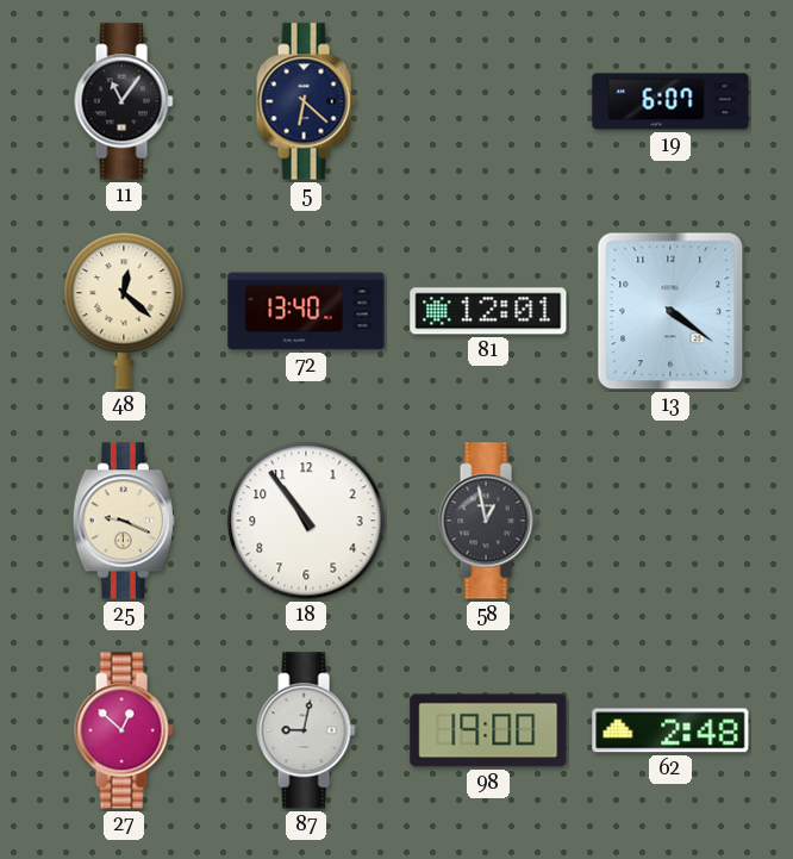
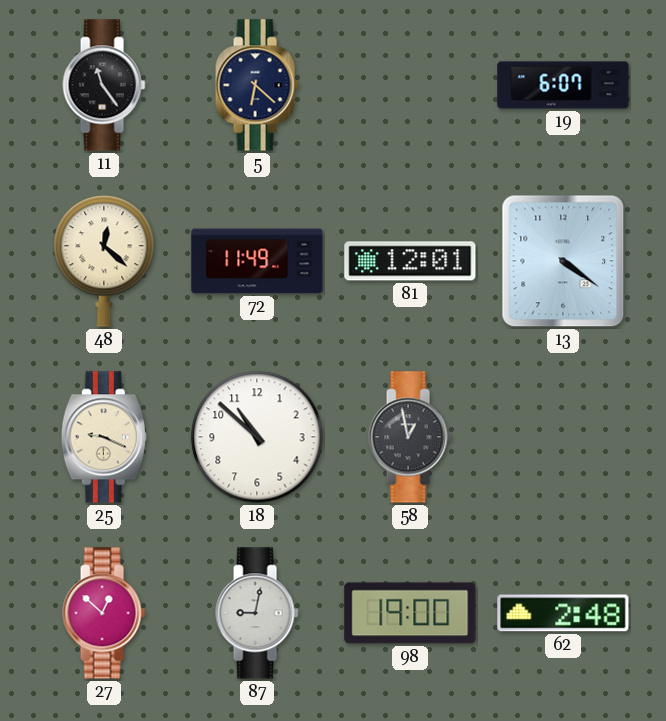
11: 11:06 -> 11:24
72: 13:40 -> 11:49
18: 10:54 -> 10:52
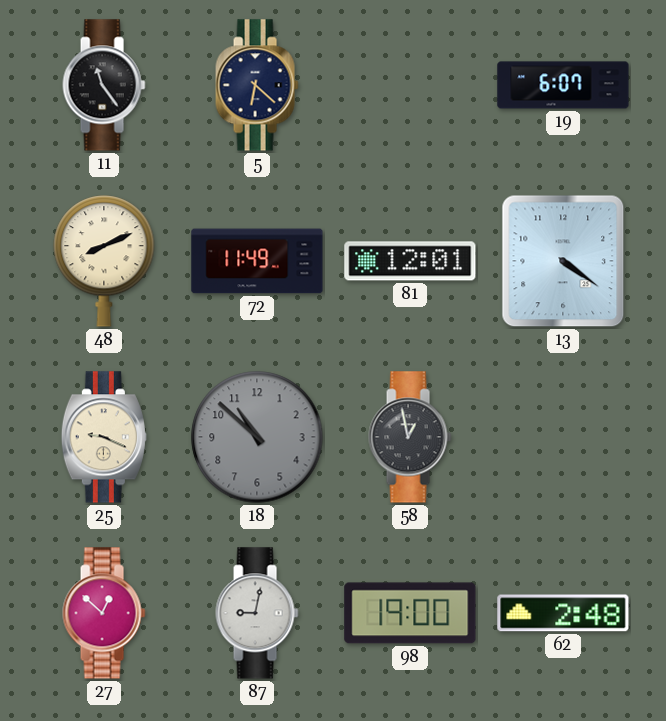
48: 12:22 -> 8:11
18 dial: white -> grey
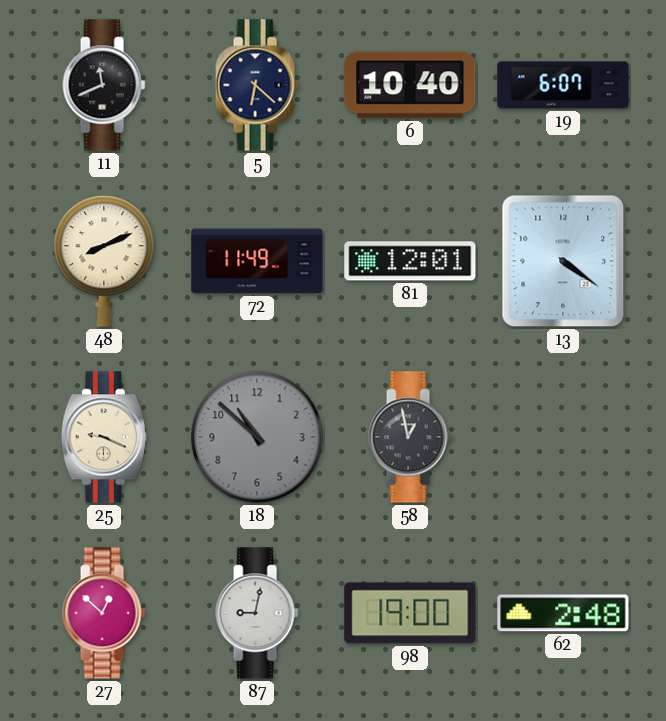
11: 11:24 -> 11:41
6: none -> 10:40
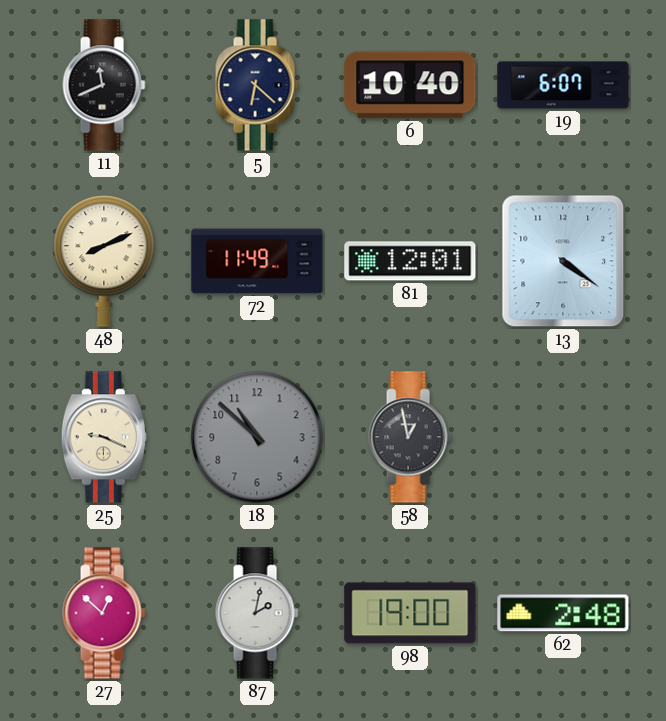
87: 9:02 -> 2:02
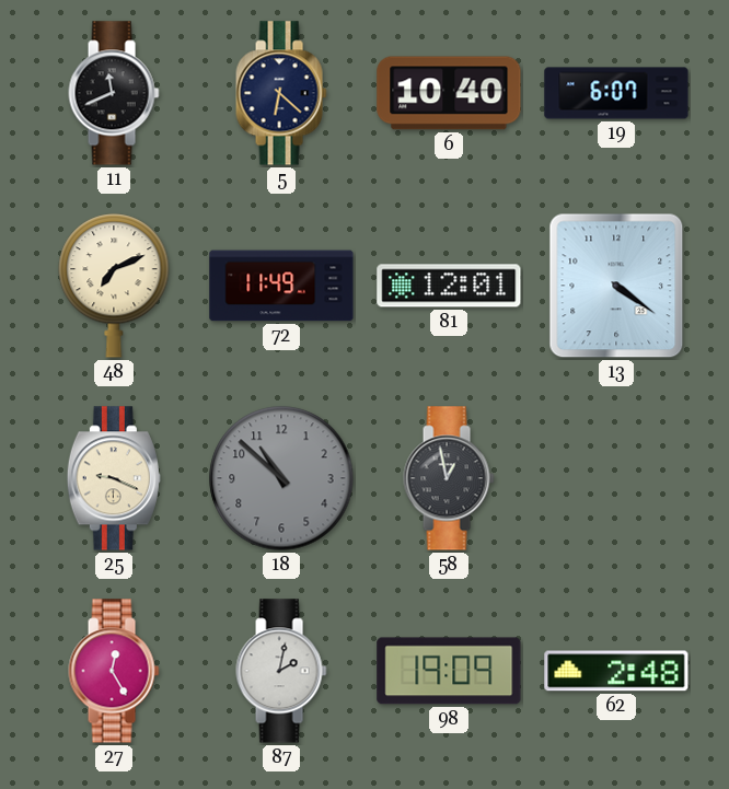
48: 8:11 -> 7:11
27: 12:52 -> 12:25
98: 19:00 -> 19:09
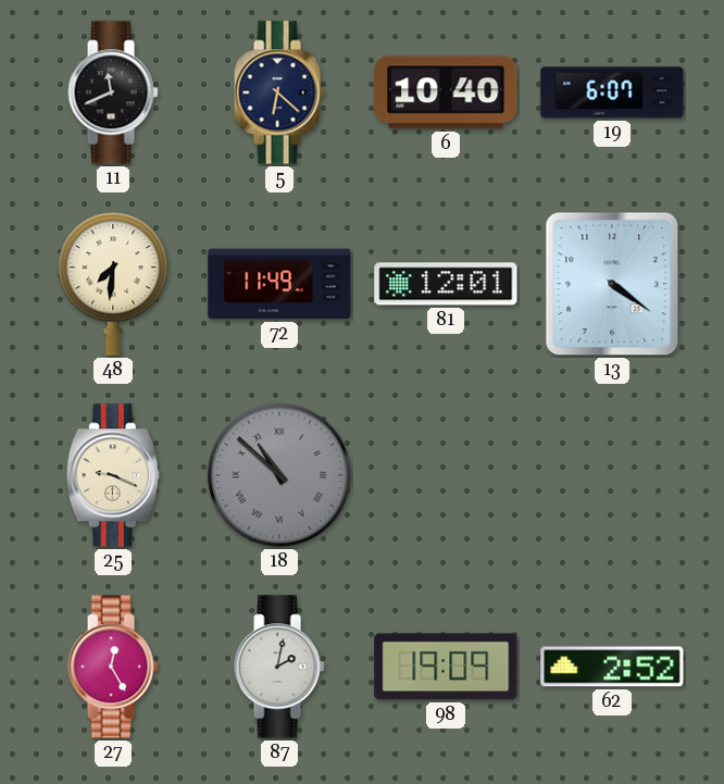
48: 7:11 -> 7:31
18 numerals: Arabic -> Roman
58: 12:58 -> none
62: 2:48 -> 2:52
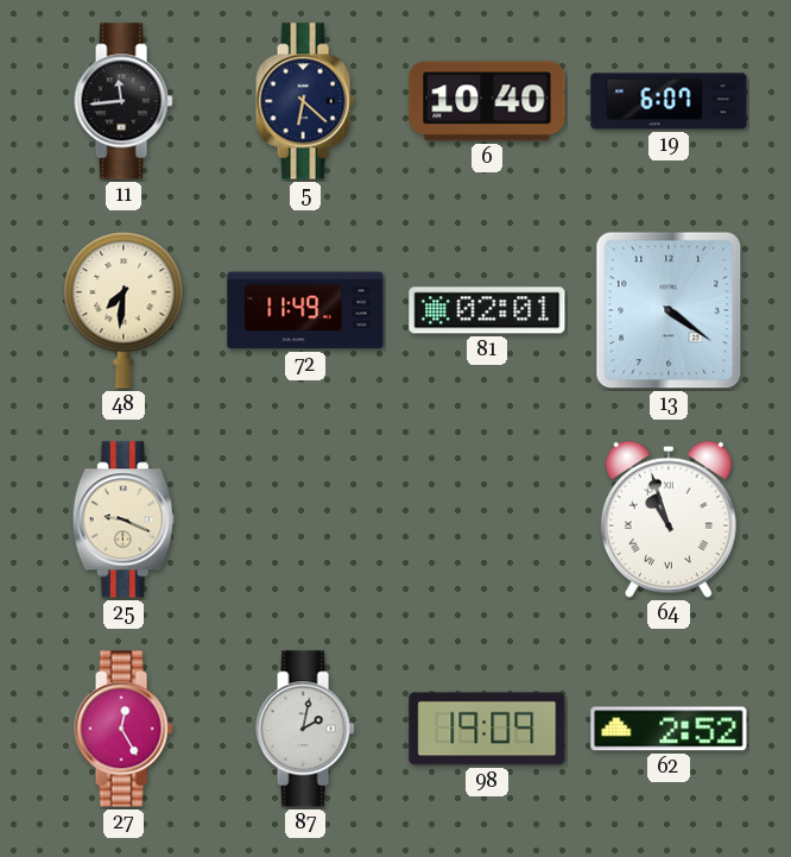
11: 11:41 -> 11:44
81: 12:01 -> 02:01
18: 10:52 -> none
64: none -> 10:57
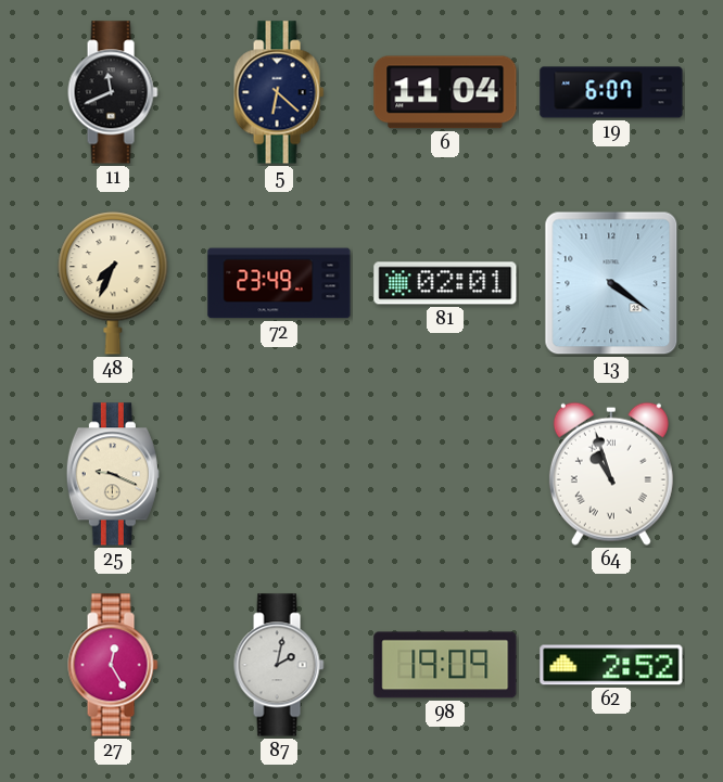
11: 11:44 -> 11:41
6: 10:40 -> 11:04
48: 7:31 -> 7:34
72: 11:49 -> 23:49
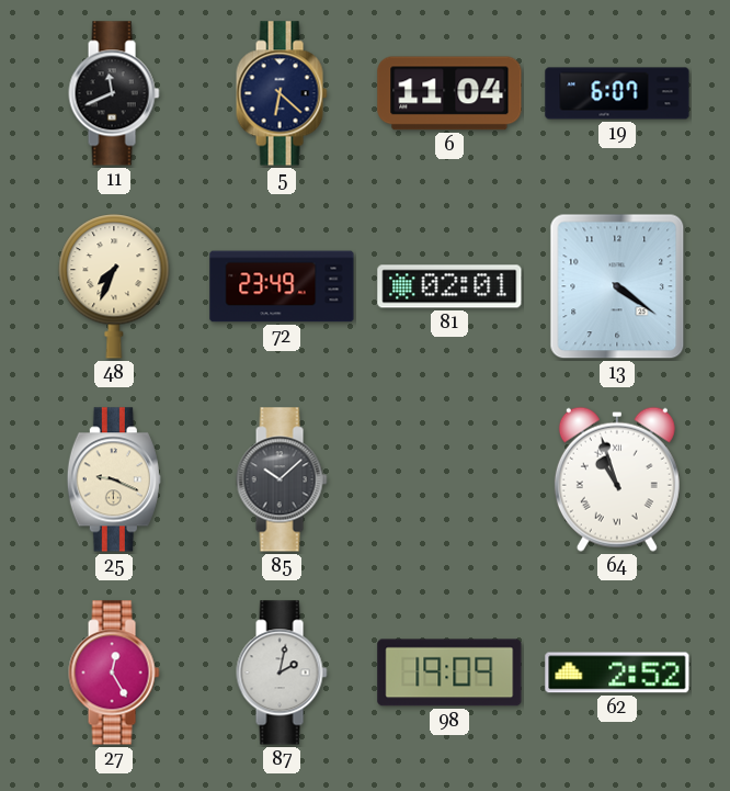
85: none -> 10:08
